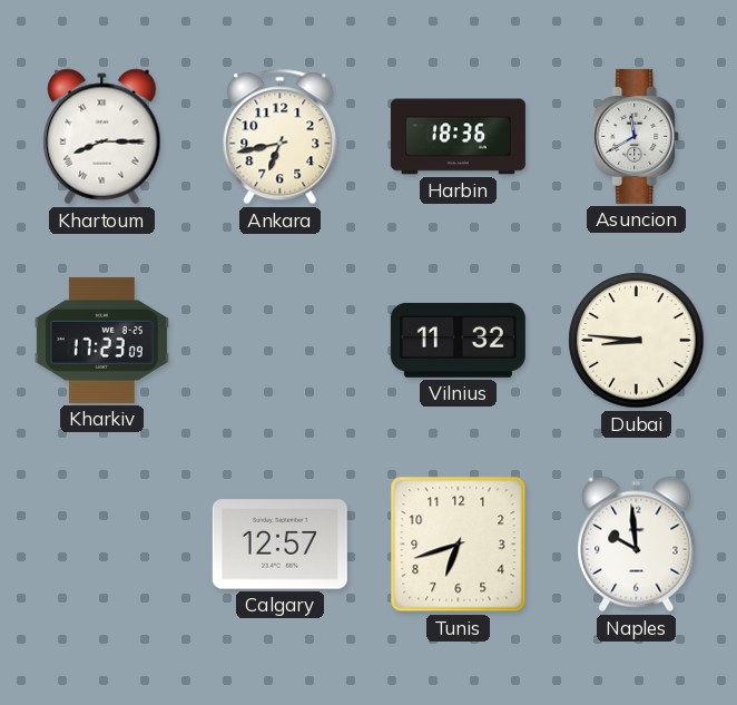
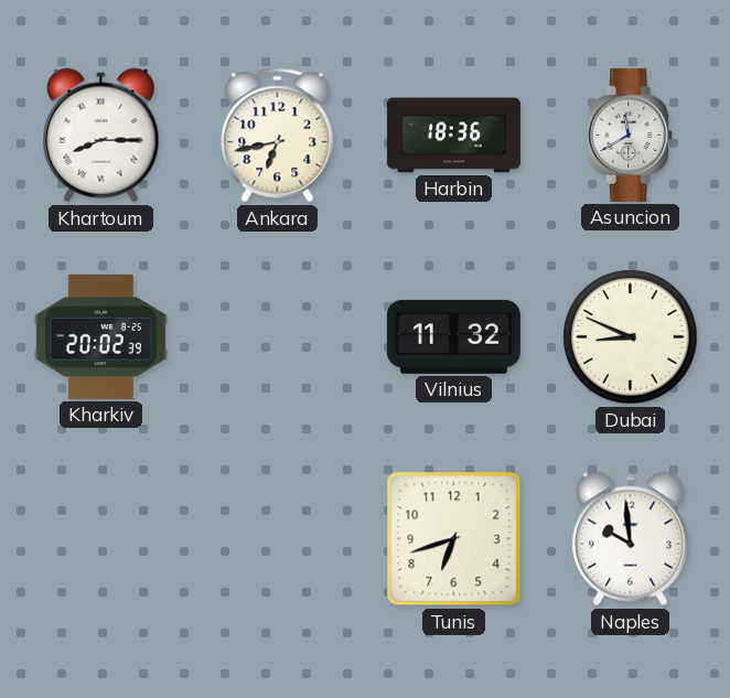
Kharkiv: 17:23 -> 20:02
Dubai: 8:46 -> 8:49
Calgary: 12:57 -> none
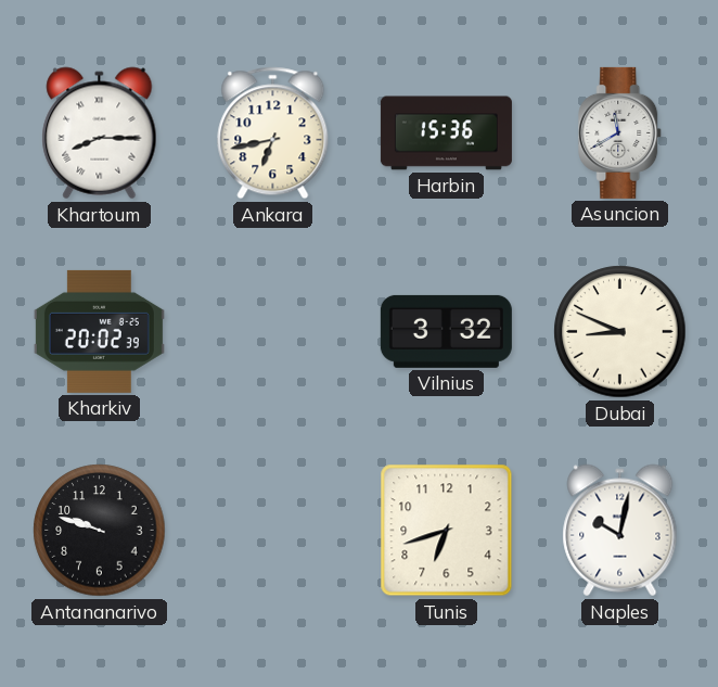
Harbin: 18:36 -> 15:36
Vilnius: 11:32 -> 3:32
Antananarivo: none -> 9:48
Naples: 9:59 -> 10:02
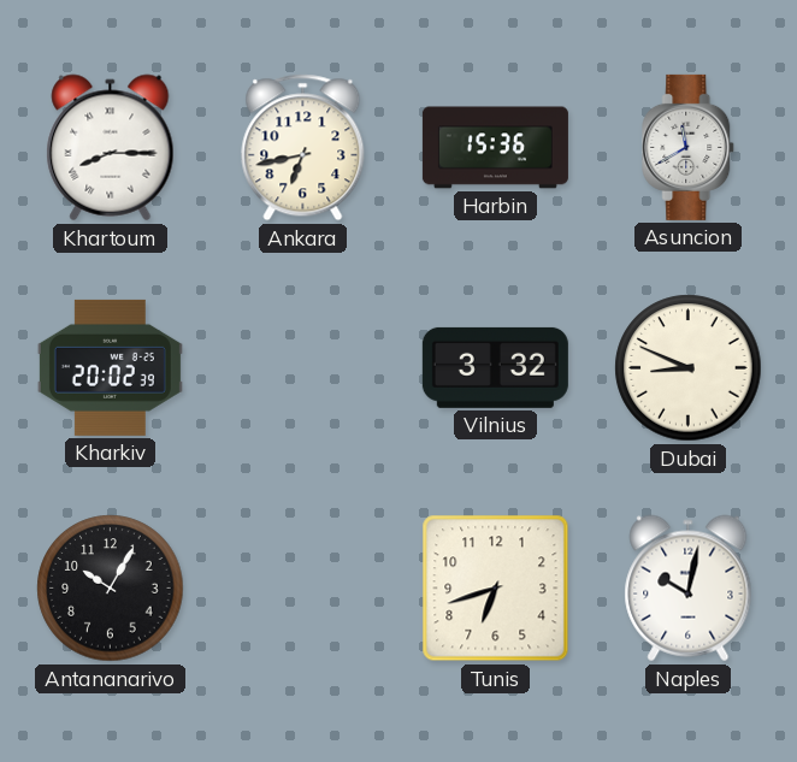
Antananarivo: 9:48 -> 10:05
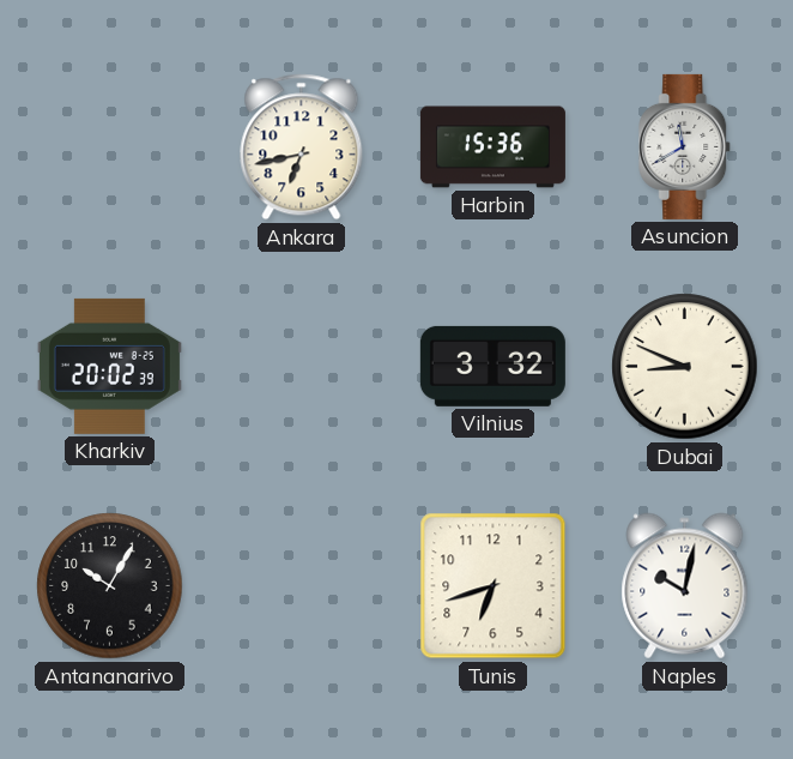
Khartoum: 8:15 -> none
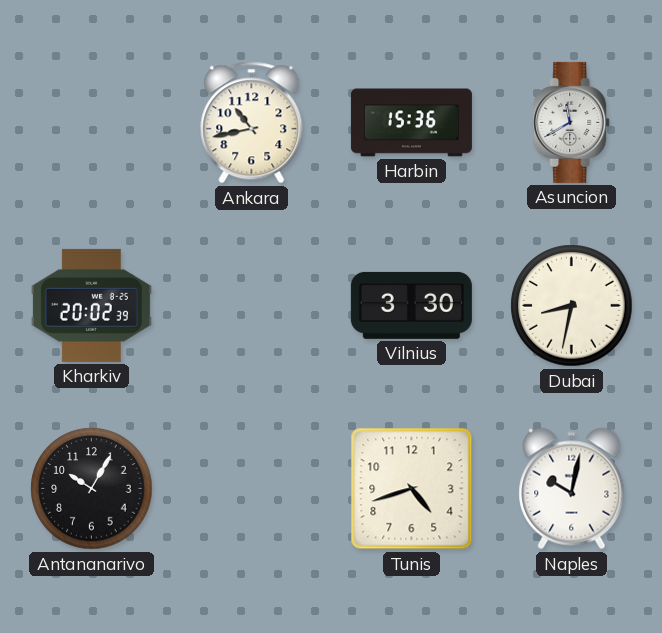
Ankara: 6:43 -> 10:43
Vilnius: 3:32 -> 3:30
Dubai: 8:49 -> 8:32
Tunis: 6:42 -> 4:42
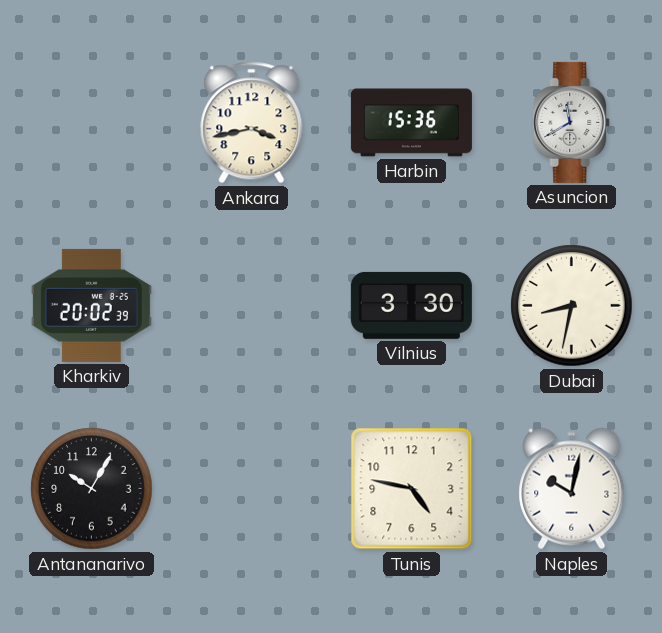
Ankara: 10:43 -> 3:43
Tunis: 4:42 -> 4:47
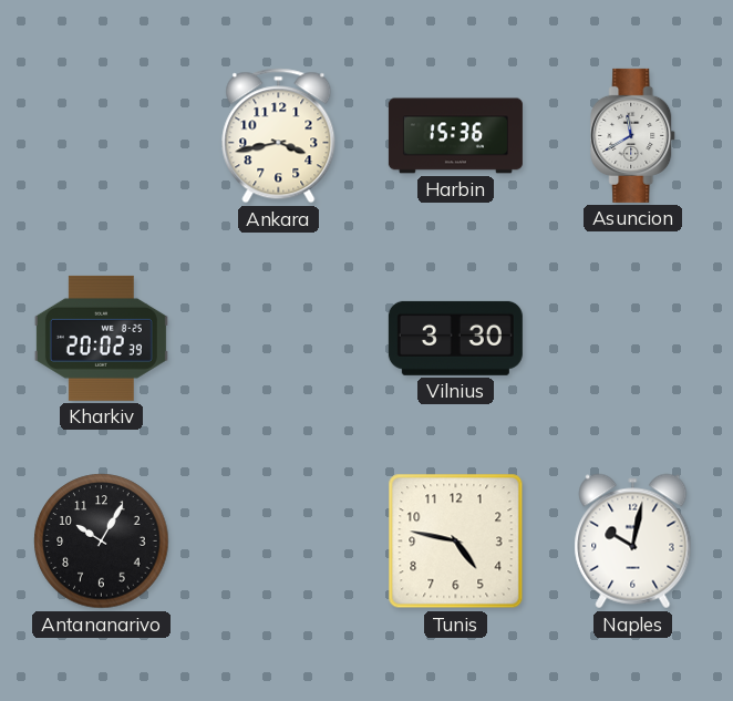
Dubai: 8:32 -> none
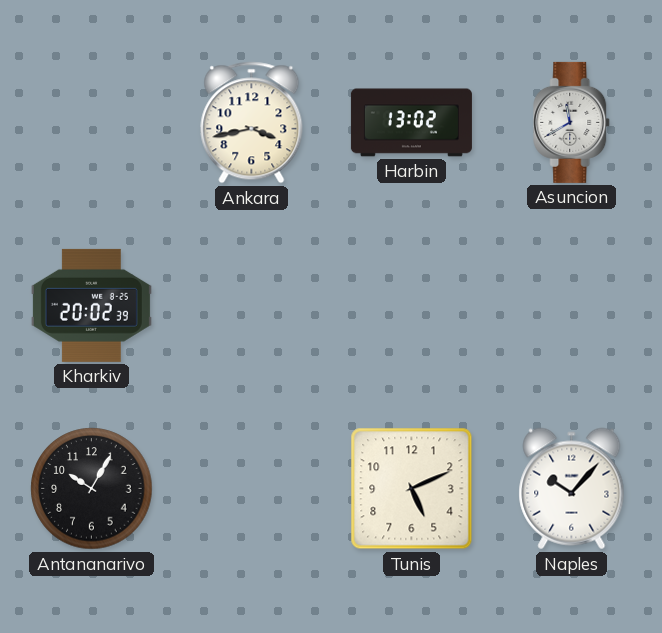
Harbin: 15:36 -> 13:02
Vilnius: 3:30 -> none
Tunis: 4:47 -> 5:11
Naples: 10:02 -> 10:07
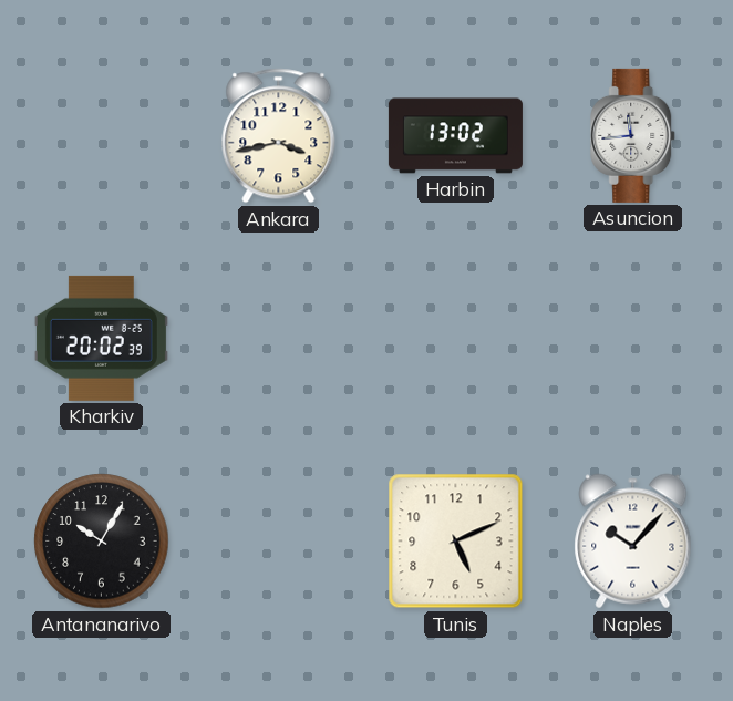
Asuncion: 11:40 -> 11:44
